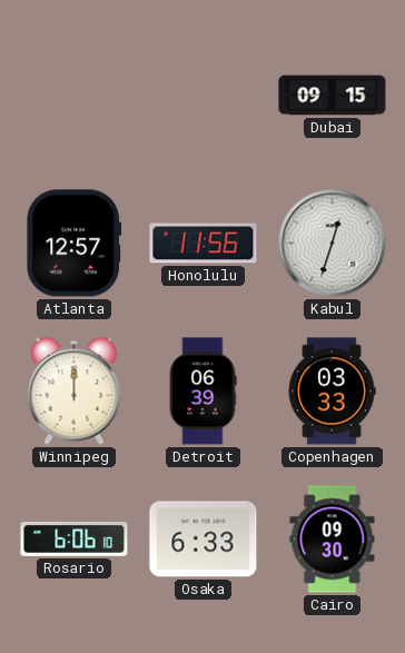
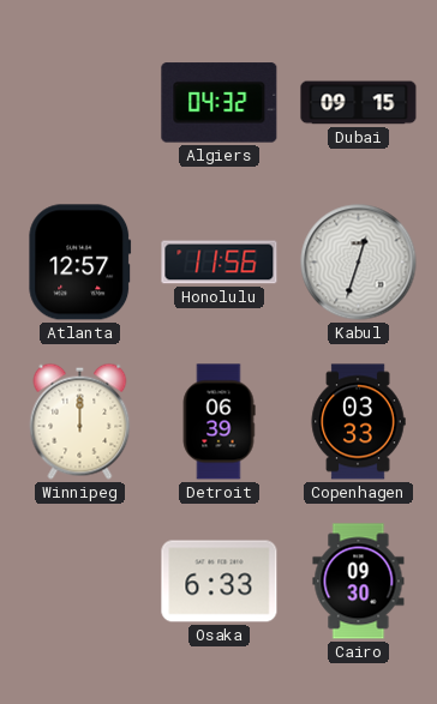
Algiers: none -> 04:32
Rosario: 6:06 -> none
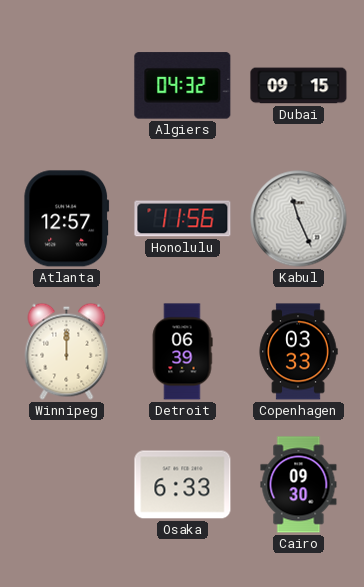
Kabul: 12:33 -> 11:26
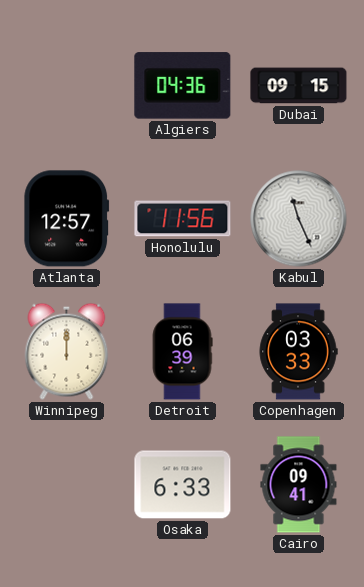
Algiers: 04:32 -> 04:36
Cairo: 09:30 -> 09:41
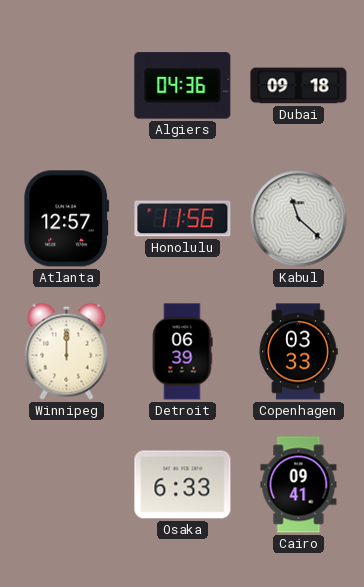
Dubai: 09:15 -> 09:18
Kabul: 11:26 -> 11:22
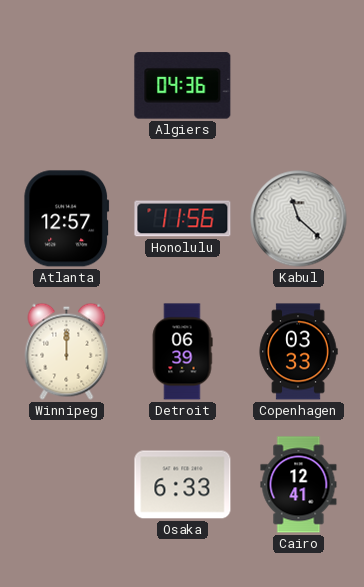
Dubai: 09:18 -> none
Cairo: 09:41 -> 12:41
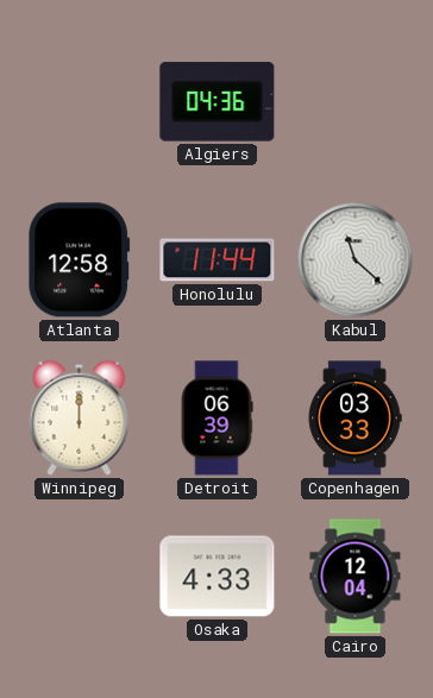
Atlanta: 12:57 -> 12:58
Honolulu: 11:56 -> 11:44
Osaka: 6:33 -> 4:33
Cairo: 12:41 -> 12:04
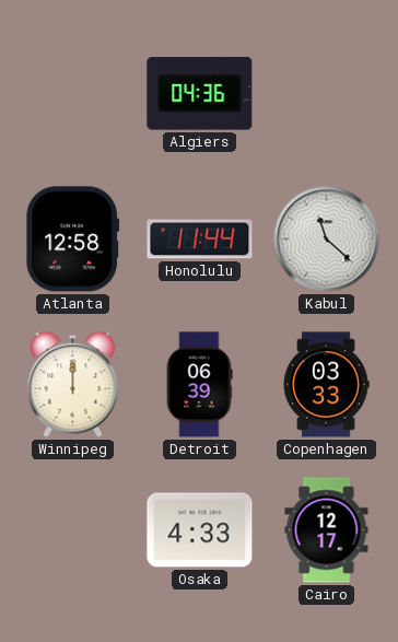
Cairo: 12:04 -> 12:17
